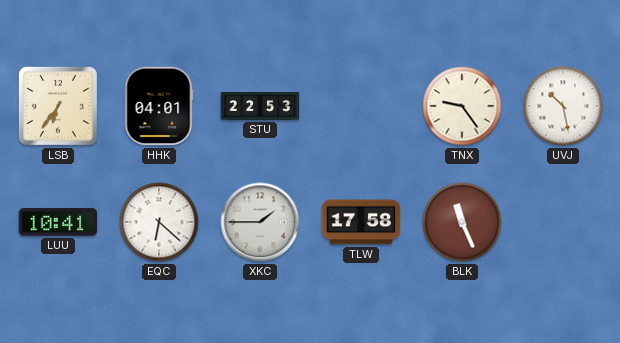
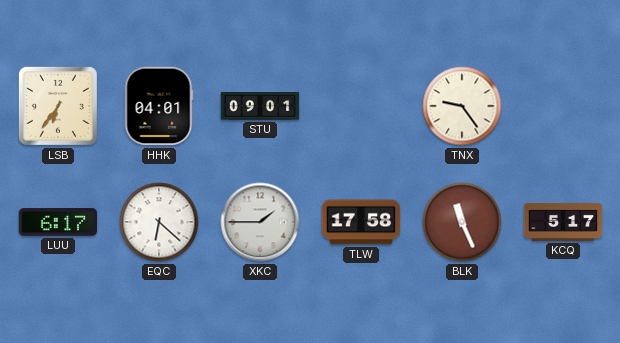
STU: 22:53 -> 09:01
UVJ: 10:28 -> none
LUU: 10:41 -> 6:17
KCQ: none -> 5:17
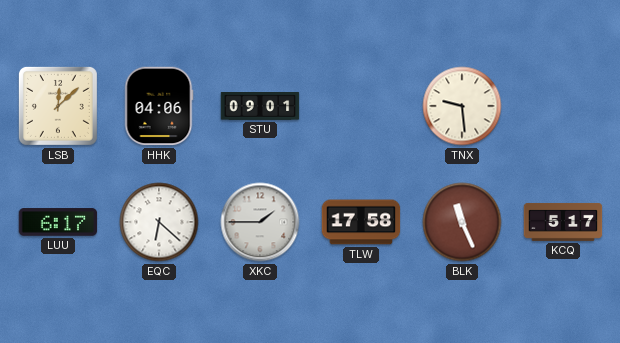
LSB: 6:36 -> 12:08
HHK: 04:01 -> 04:06
TNX: 9:24 -> 9:29
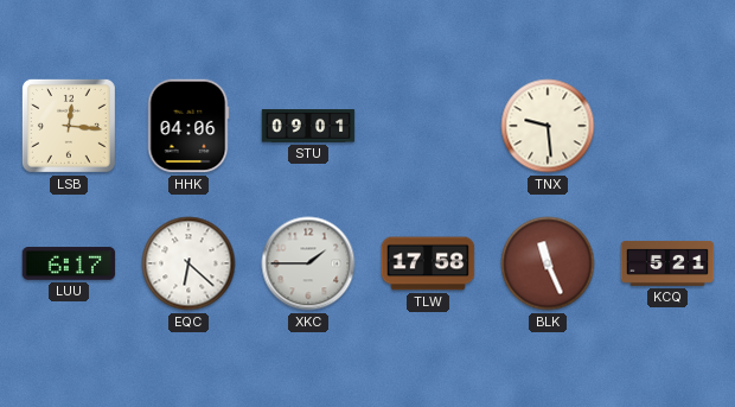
LSB: 12:08 -> 12:16
KCQ: 5:17 -> 5:21
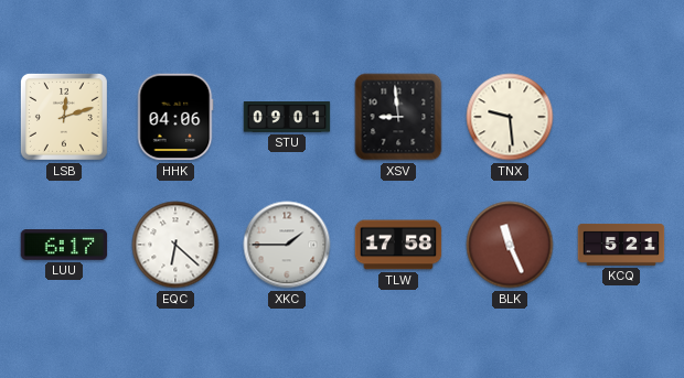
LSB: 12:16 -> 12:12
XSV: none -> 8:59
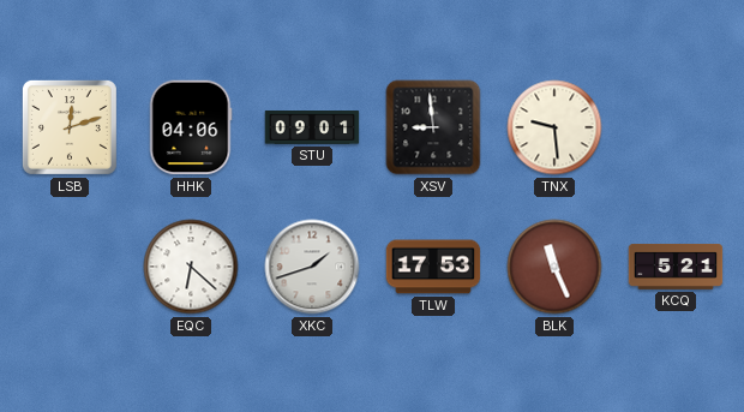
LUU: 6:17 -> none
XKC: 1:45 -> 1:42
TLW: 17:58 -> 17:53
